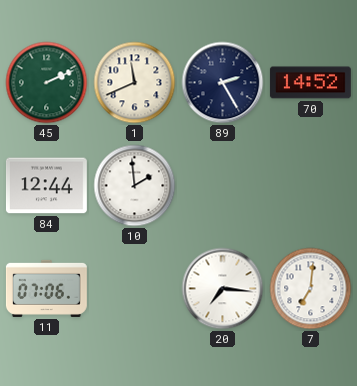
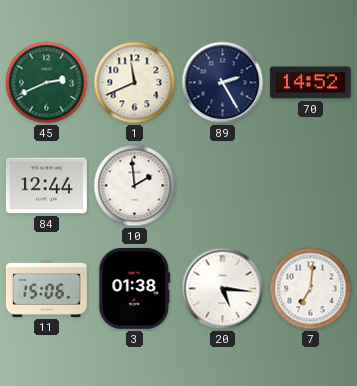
45: 2:11 -> 2:41
11: 07:06 -> 15:06
3: none -> 01:38
20: 7:16 -> 5:16
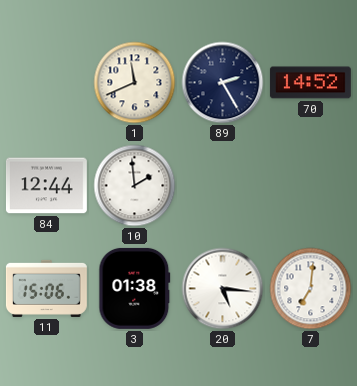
45: 2:41 -> none
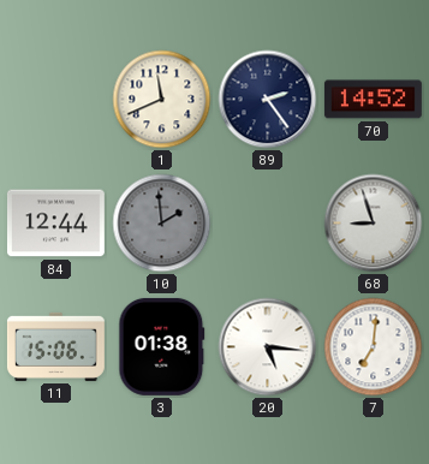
89: 2:25 -> 2:24
10 dial: white -> grey
68: none -> 8:57
